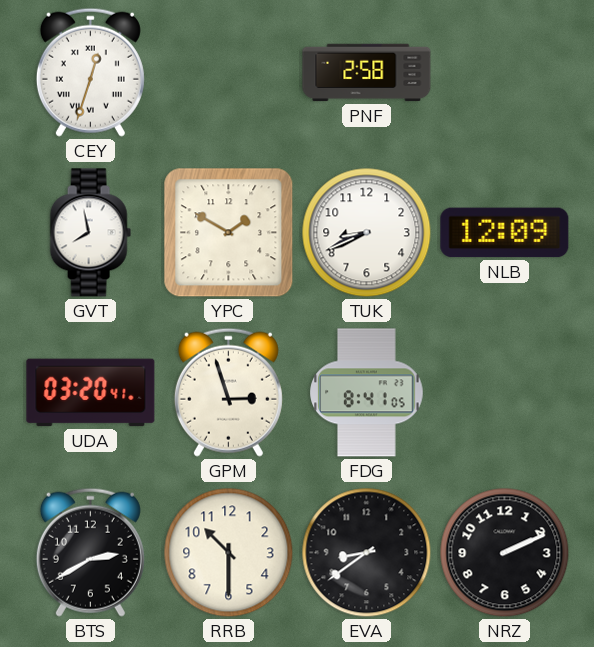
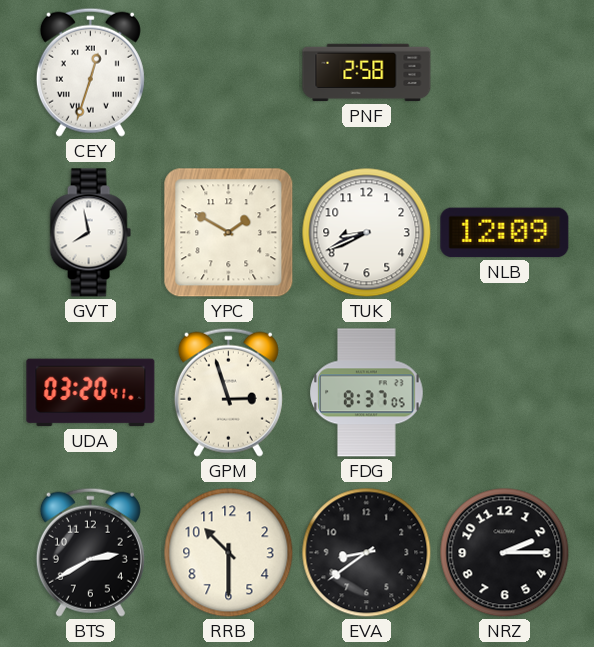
FDG: 8:41 -> 8:37
NRZ: 2:11 -> 2:15
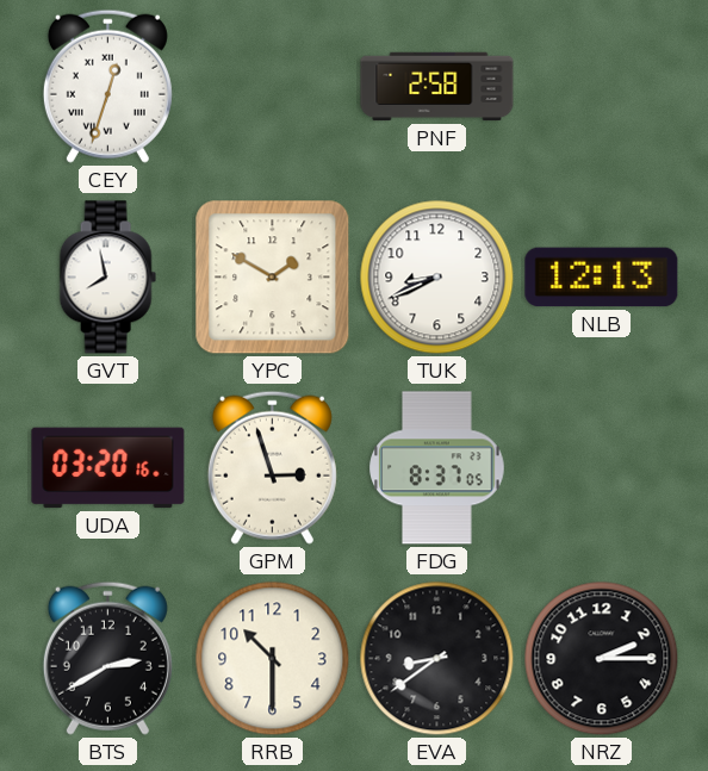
NLB: 12:09 -> 12:13
UDA: 03:20:41 -> 03:20:16
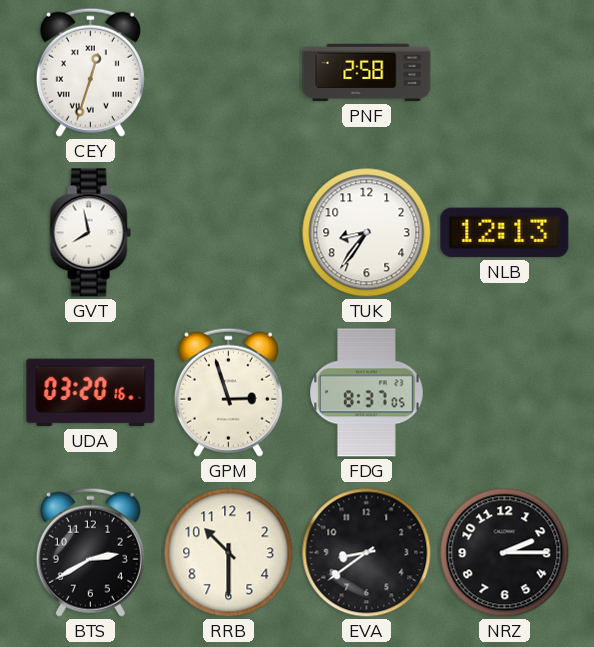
YPC: 1:50 -> none
TUK: 8:41 -> 8:36
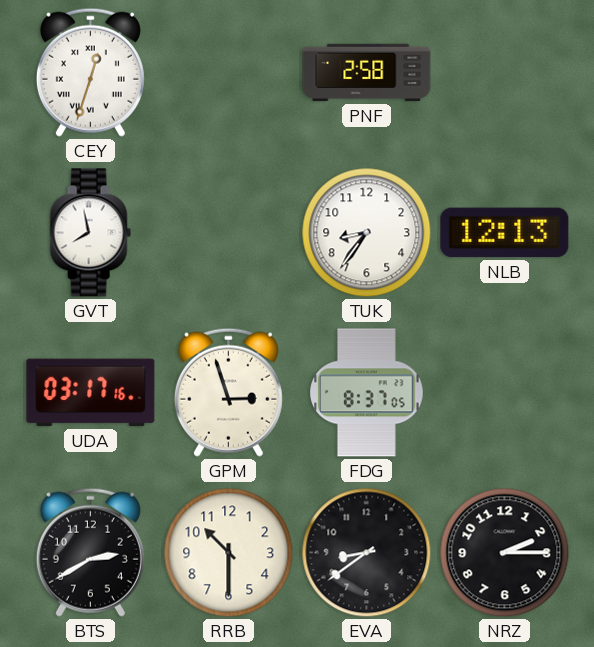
UDA: 03:20 -> 03:17
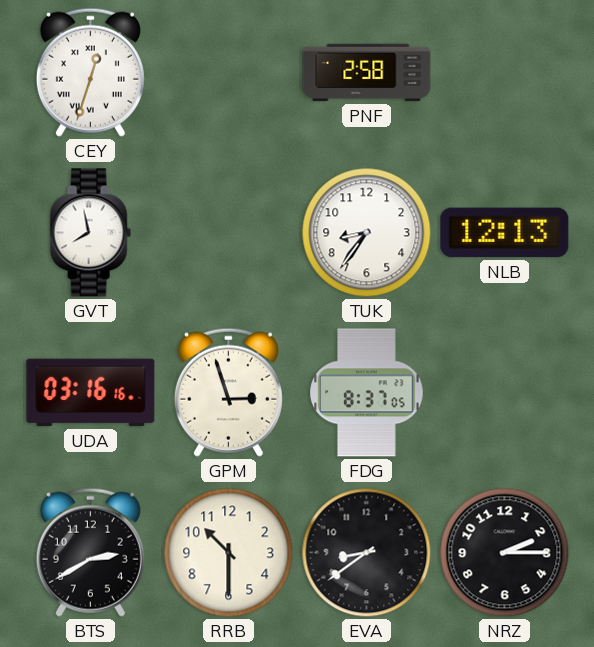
UDA: 03:17 -> 03:16
